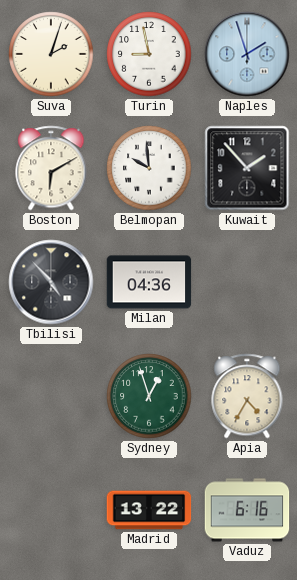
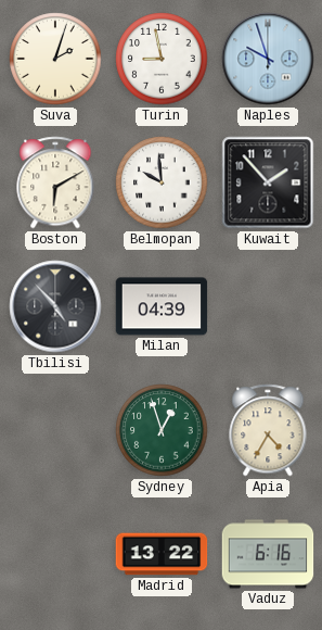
Naples: 1:57 -> 9:57
Milan: 04:36 -> 04:39
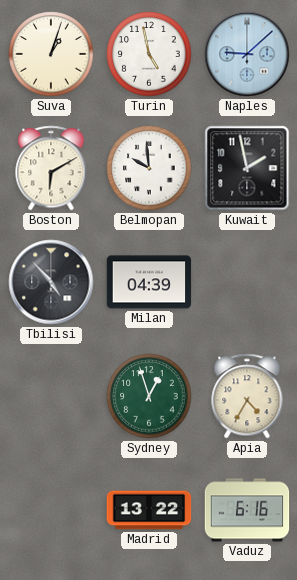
Suva: 2:03 -> 1:03
Turin: 8:58 -> 4:58
Naples: 9:57 -> 9:08
Kuwait: 1:53 -> 1:58
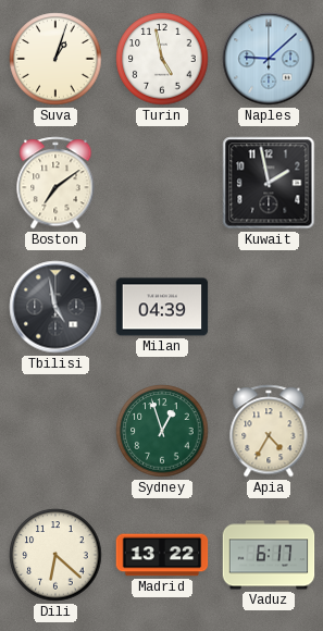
Boston: 6:10 -> 7:09
Belmopan: 9:59 -> none
Tbilisi: 4:53 -> 4:58
Dili: none -> 6:22
Vaduz: 6:16 -> 6:17
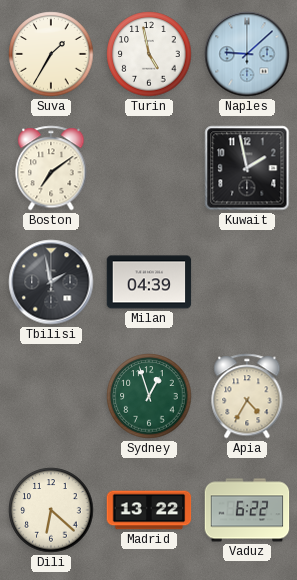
Suva: 1:03 -> 1:35
Tbilisi: 4:58 -> 1:58
Vaduz: 6:17 -> 6:22
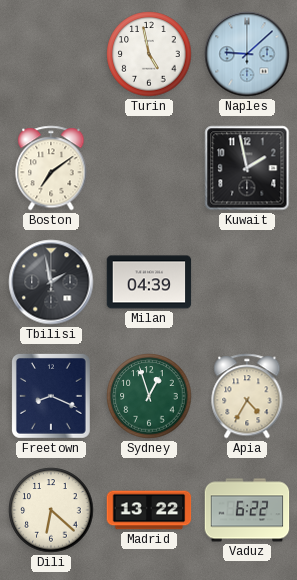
Suva: 1:35 -> none
Freetown: none -> 8:19
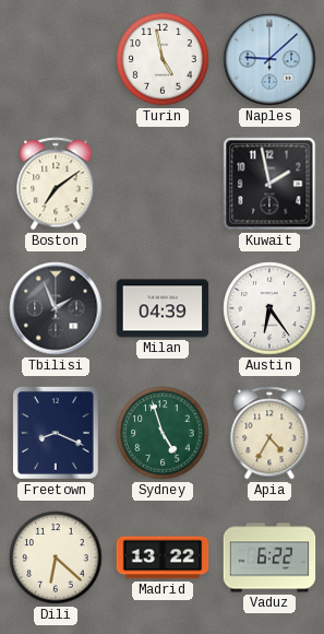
Tbilisi: 1:58 -> 1:56
Austin: none -> 6:24
Sydney: 12:57 -> 4:57
